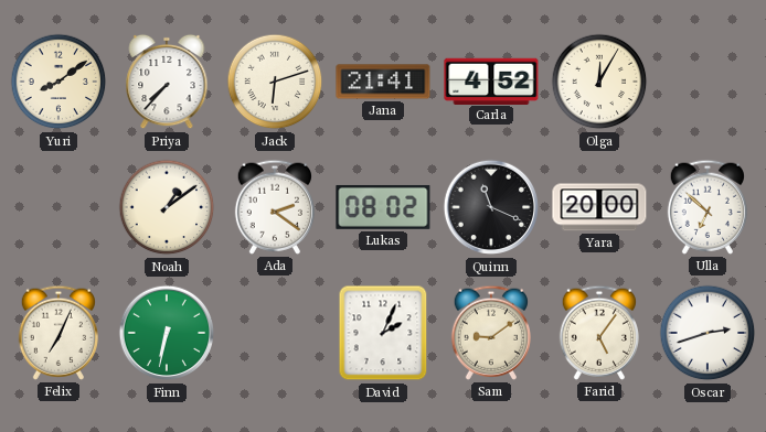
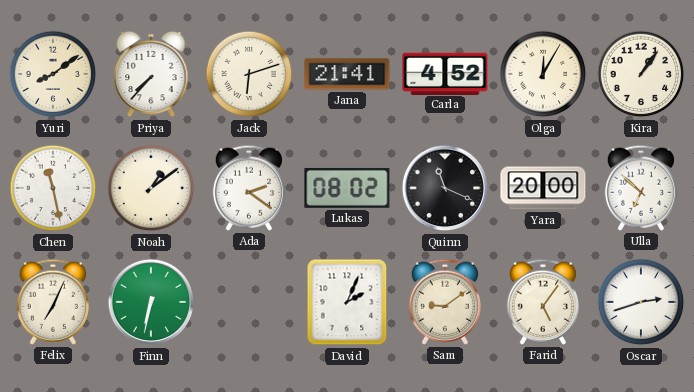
Kira: none -> 1:06
Chen: none -> 11:28
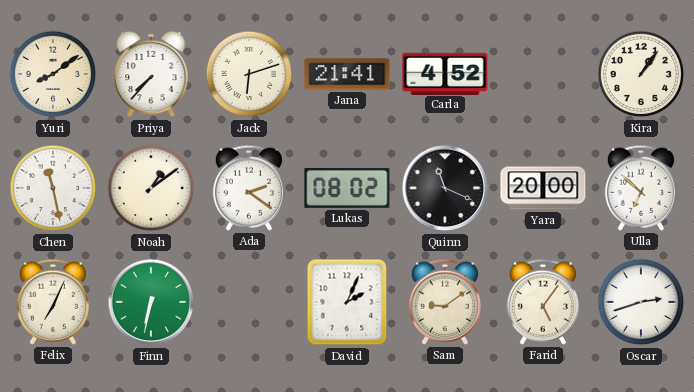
Olga: 12:05 -> none
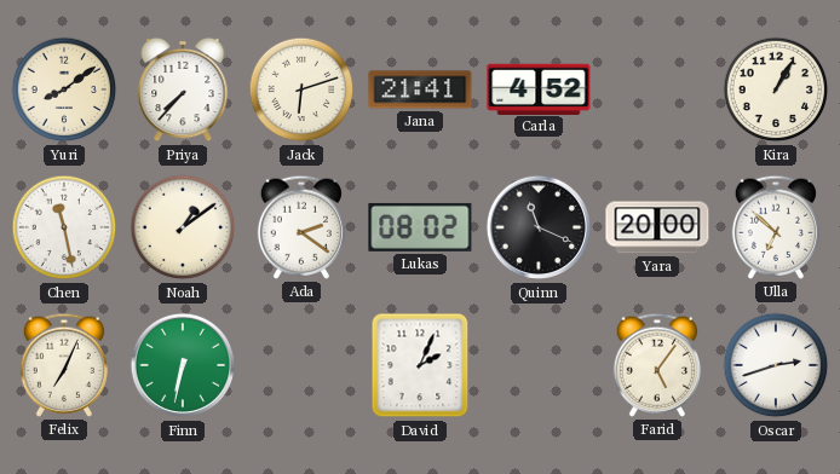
Kira: 1:06 -> 1:05
Sam: 9:09 -> none
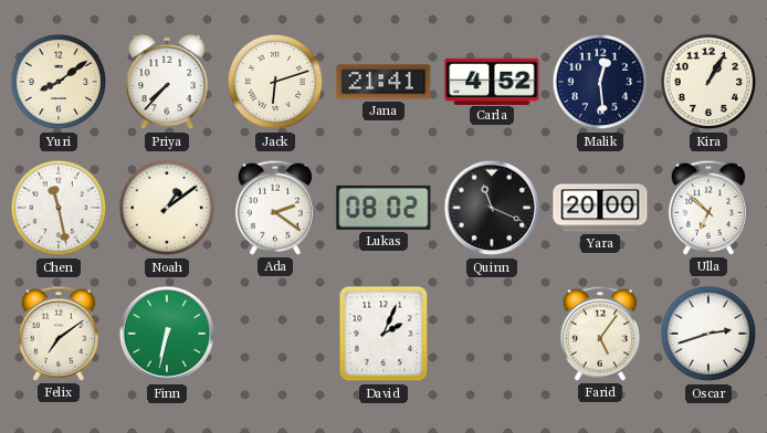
Malik: none -> 12:29
Felix: 7:04 -> 7:09
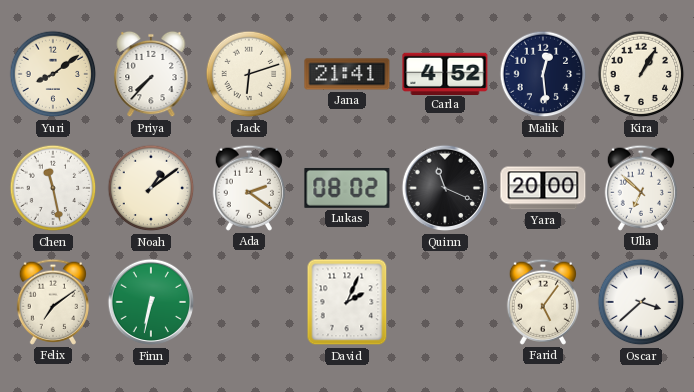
Oscar: 2:42 -> 3:38
